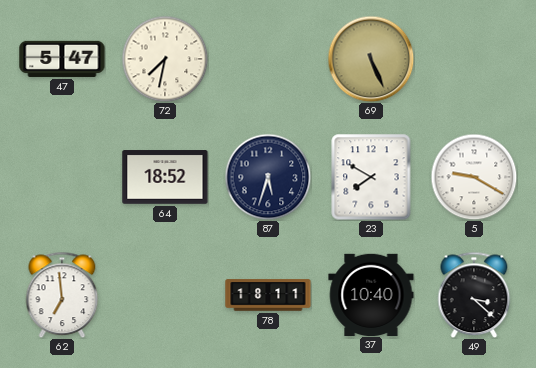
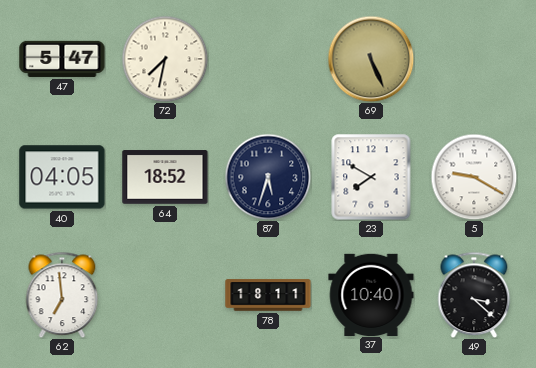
40: none -> 04:05
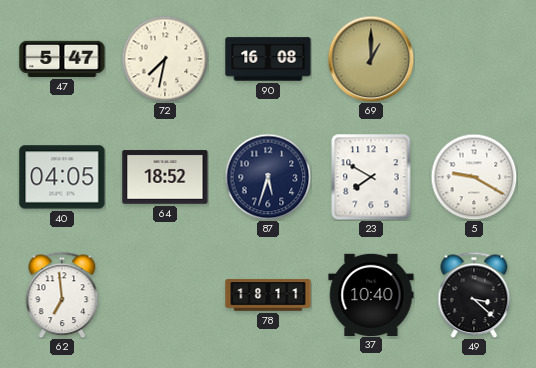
90: none -> 16:08
69: 5:26 -> 1:00
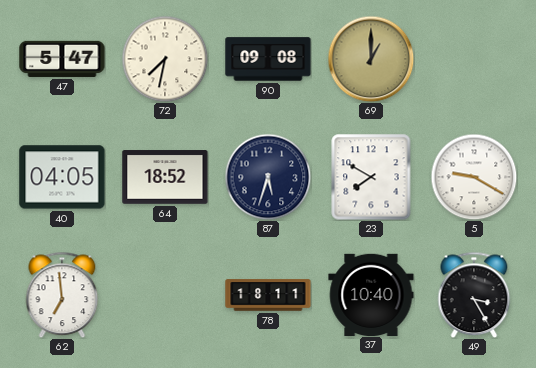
90: 16:08 -> 09:08
49: 3:22 -> 3:25
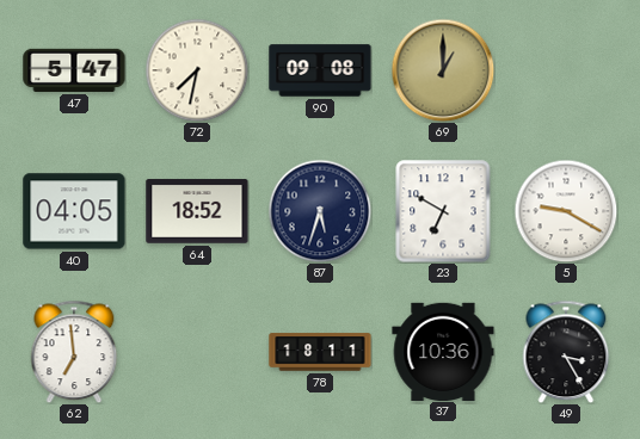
23: 7:50 -> 6:50
37: 10:40 -> 10:36
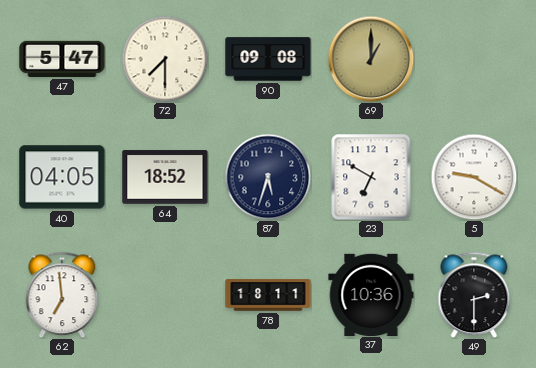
72: 7:32 -> 7:30
49: 3:25 -> 2:30
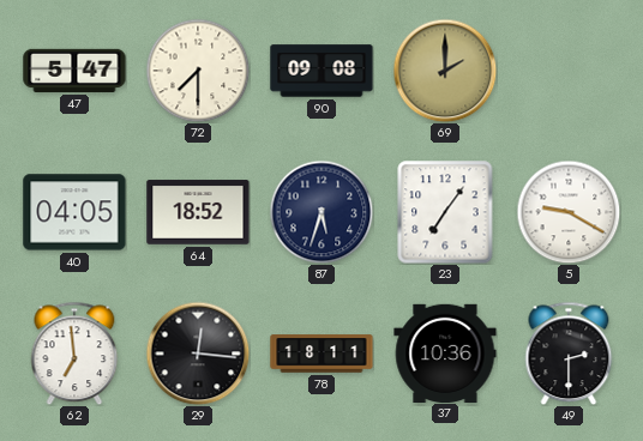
69: 1:00 -> 2:00
23: 6:50 -> 7:06
29: none -> 12:16
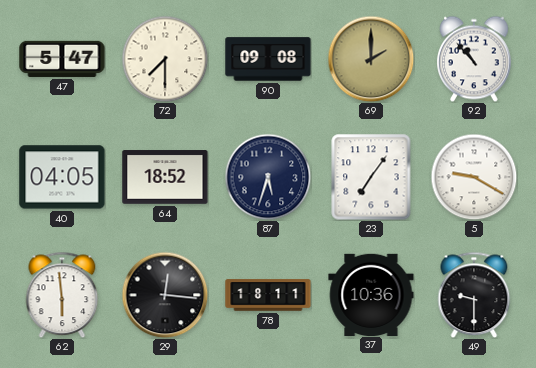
92: none -> 10:53
62: 6:59 -> 5:59
49: 2:30 -> 9:30
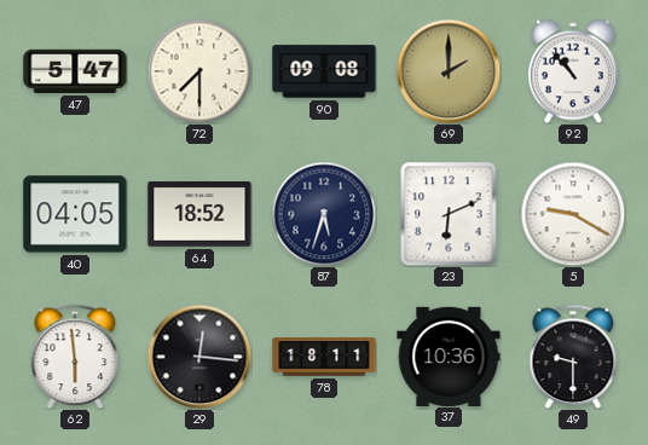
23: 7:06 -> 6:11
